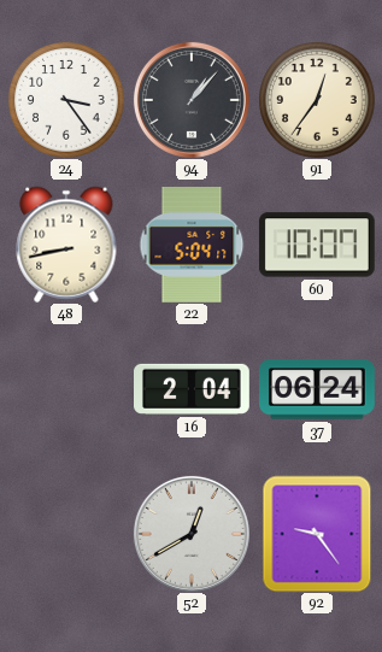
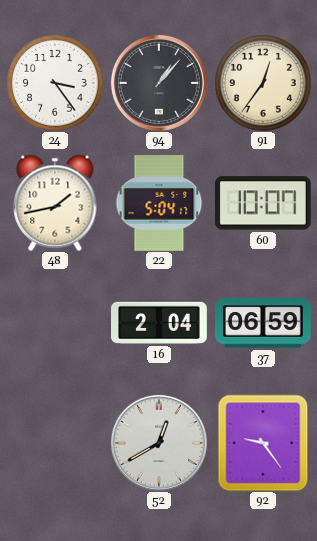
48: 8:43 -> 1:43
37: 06:24 -> 06:59
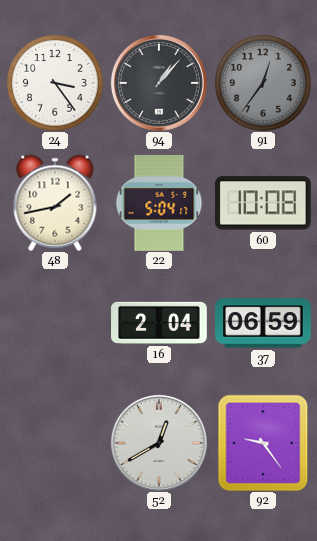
91 dial: cream -> grey
60: 10:07 -> 10:08
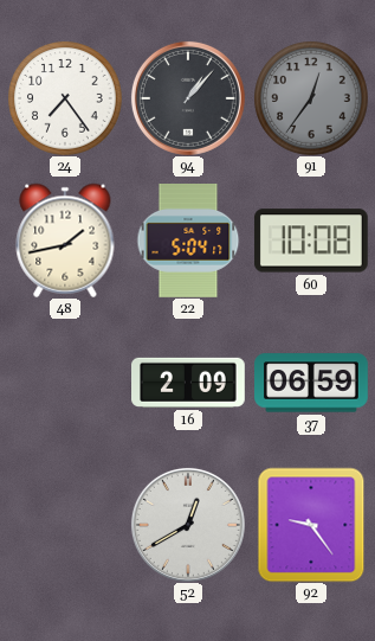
24: 3:24 -> 7:24
16: 2:04 -> 2:09
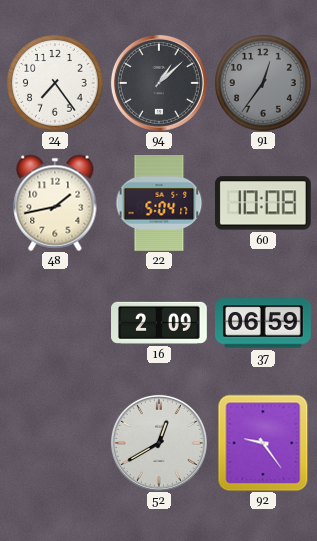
94: 1:07 -> 1:08
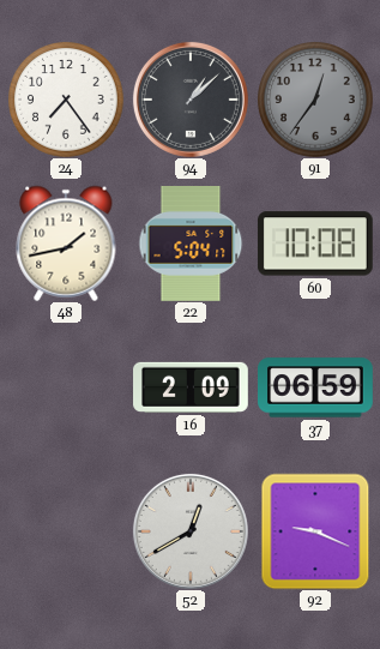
92: 9:24 -> 9:19
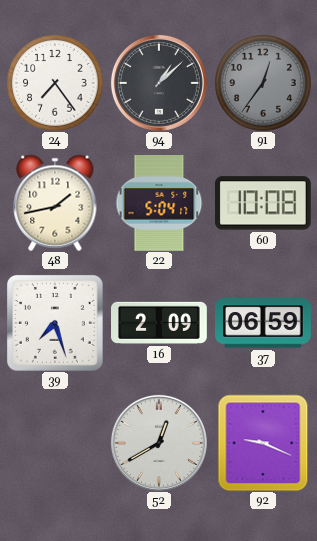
39: none -> 7:27
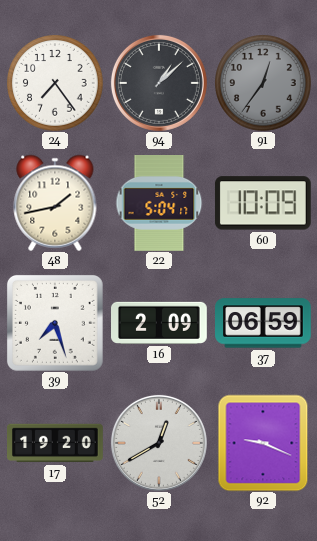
60: 10:08 -> 10:09
17: none -> 19:20
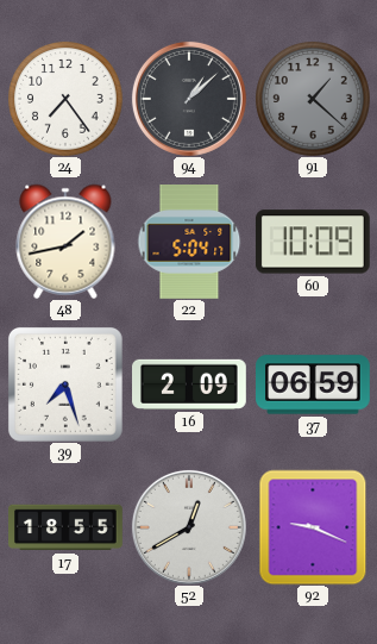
91: 12:36 -> 1:22
17: 19:20 -> 18:55
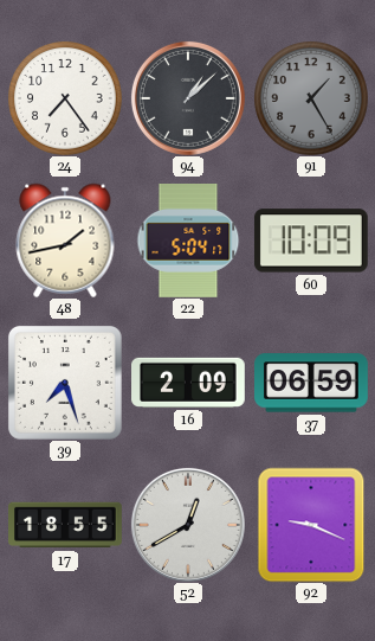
91: 1:22 -> 1:25
